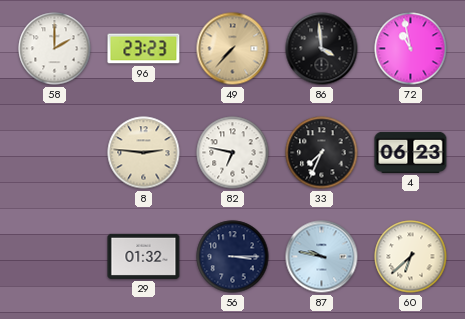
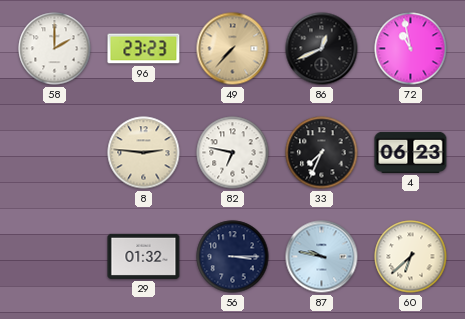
86: 3:59 -> 12:41
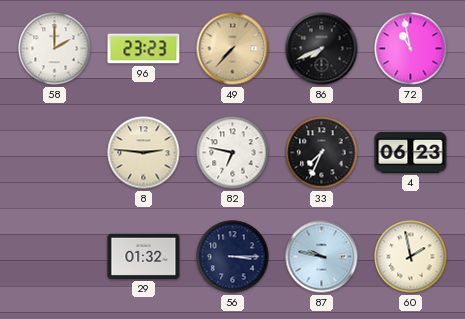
86: 12:41 -> 7:41
60: 6:38 -> 1:58
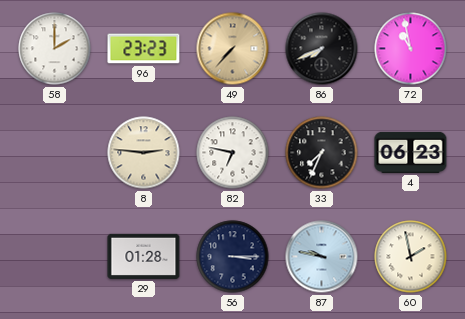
29: 01:32 -> 01:28
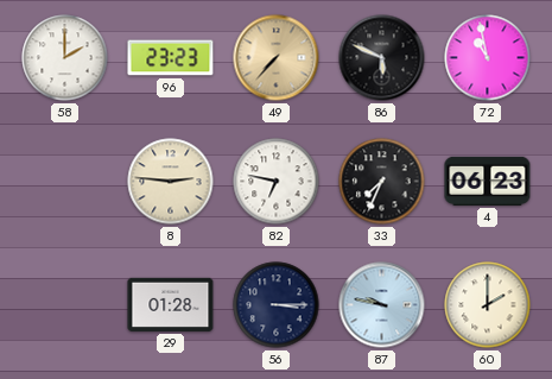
86: 7:41 -> 5:49
60: 1:58 -> 2:00
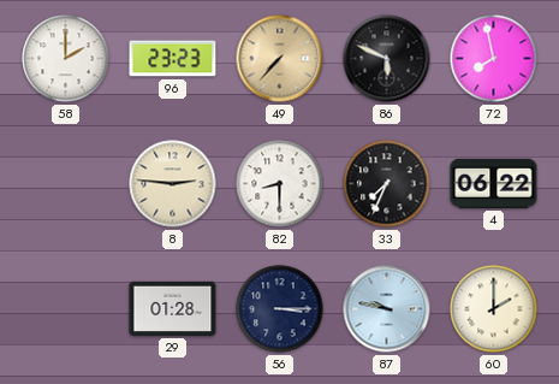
72: 10:58 -> 7:58
82: 6:47 -> 8:30
4: 06:23 -> 06:22
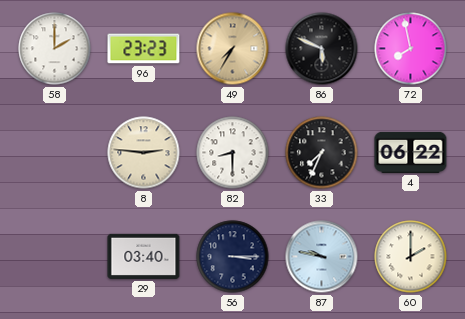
49: 7:37 -> 7:35
29: 01:28 -> 03:40
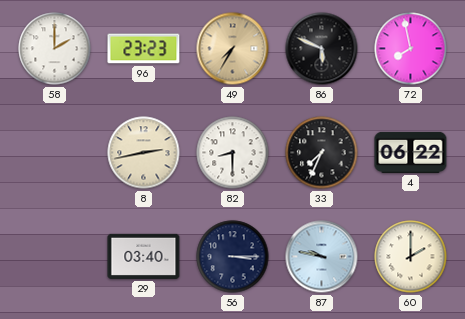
8: 2:46 -> 2:43
